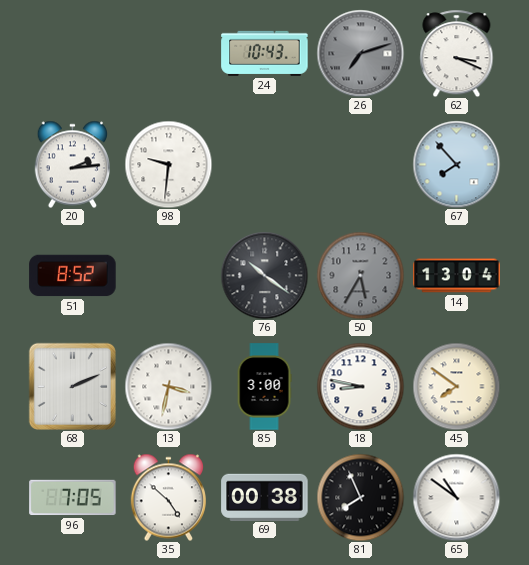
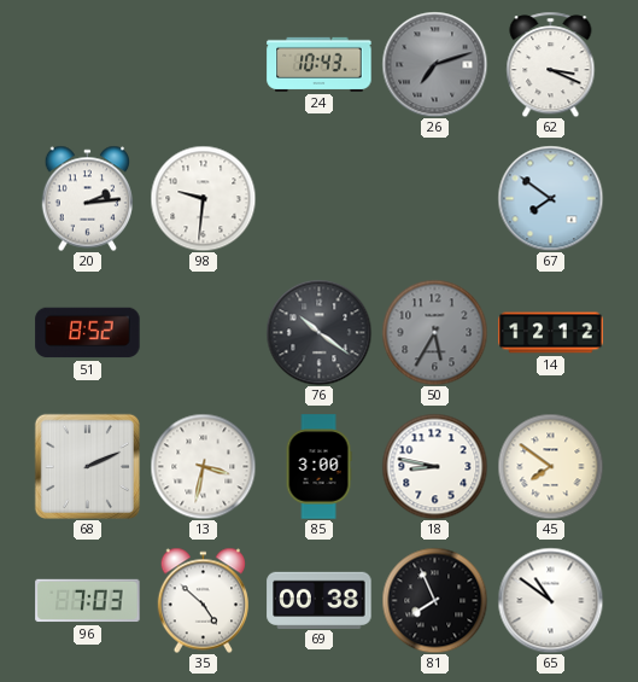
67: 7:53 -> 7:51
14: 13:04 -> 12:12
96: 7:05 -> 7:03
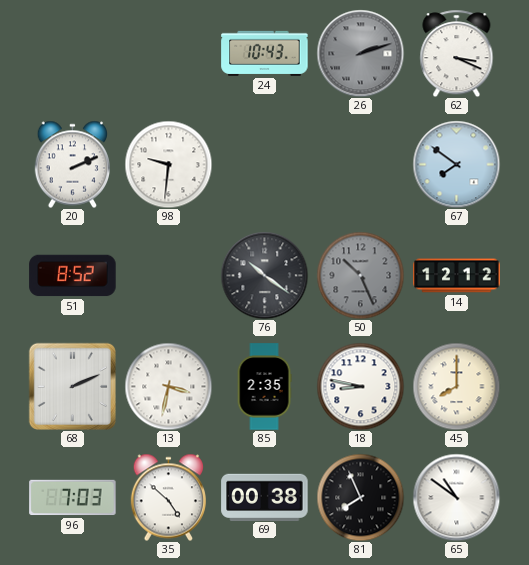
26: 7:12 -> 2:12
20: 2:14 -> 2:11
50: 5:35 -> 10:26
85: 3:00 -> 2:35
45: 7:51 -> 8:00
